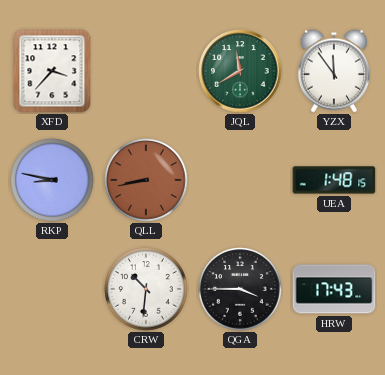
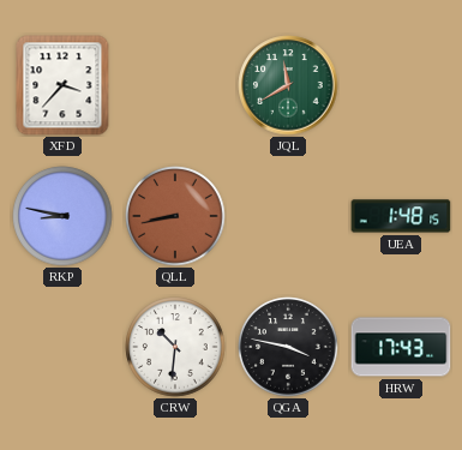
YZX: 11:54 -> none
QGA: 3:45 -> 3:47
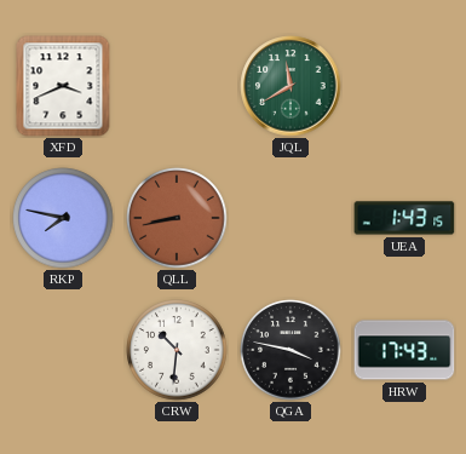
XFD: 3:37 -> 3:41
RKP: 8:47 -> 7:47
UEA: 1:48 -> 1:43
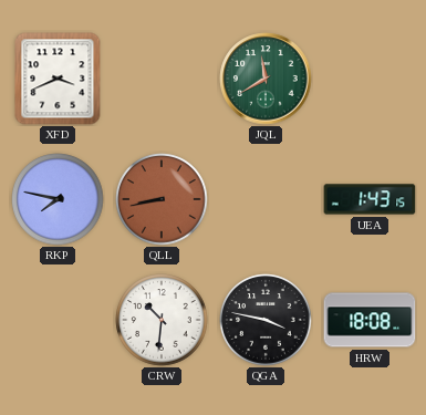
HRW: 17:43 -> 18:08
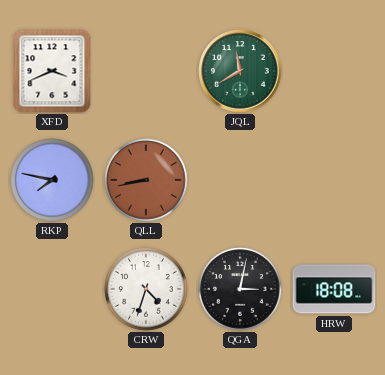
UEA: 1:43 -> none
CRW: 10:31 -> 4:33
QGA: 3:47 -> 3:02
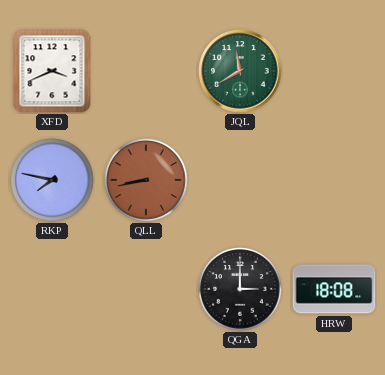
CRW: 4:33 -> none
QGA: 3:02 -> 3:00
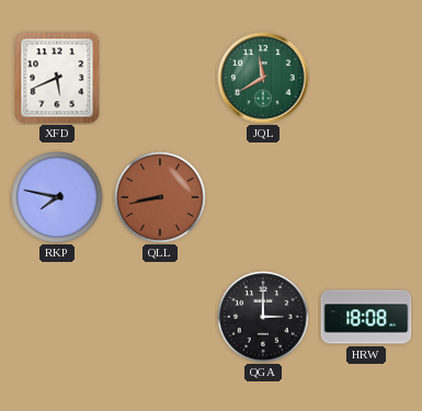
XFD: 3:41 -> 5:41
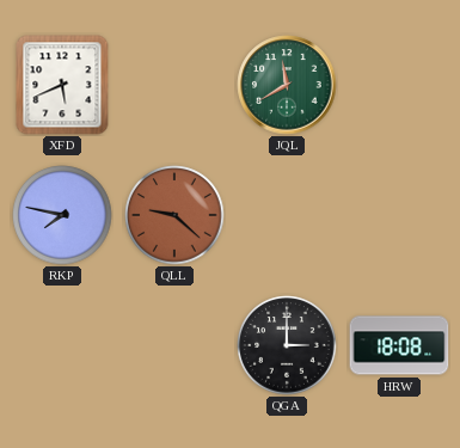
QLL: 8:43 -> 9:22
